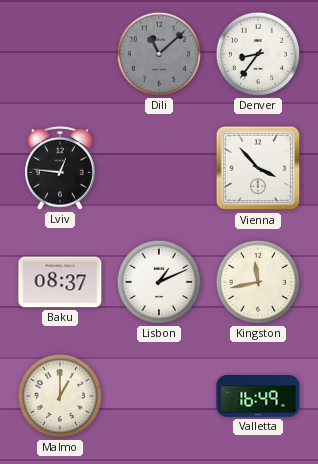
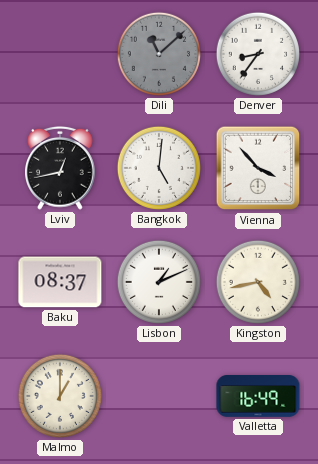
Lviv: 12:46 -> 12:43
Bangkok: none -> 5:01
Kingston: 11:43 -> 4:43
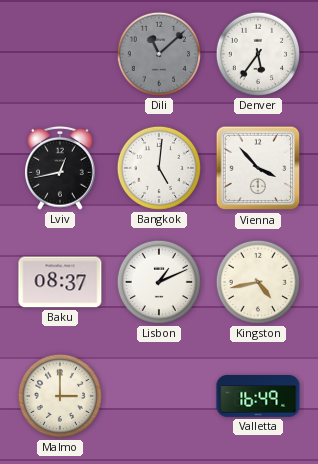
Denver: 8:36 -> 5:36
Malmo: 1:00 -> 3:00
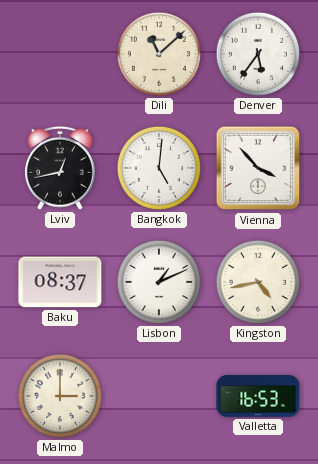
Dili dial: grey -> cream
Valletta: 16:49 -> 16:53
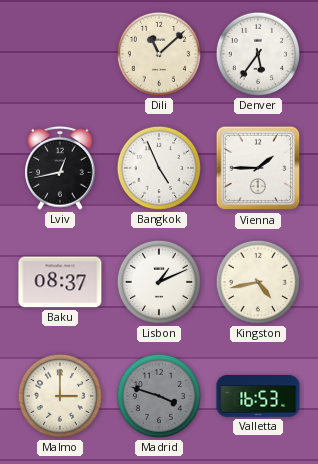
Bangkok: 5:01 -> 4:56
Vienna: 3:53 -> 1:45
Madrid: none -> 3:48
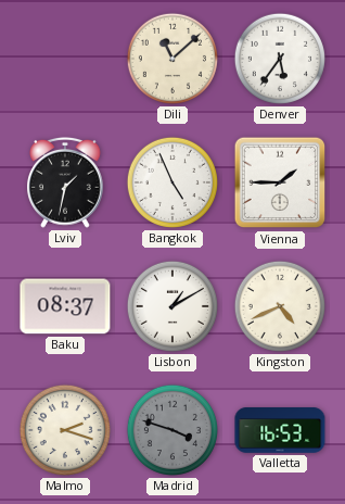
Lviv: 12:43 -> 1:32
Lisbon: 1:11 -> 1:10
Kingston: 4:43 -> 4:41
Malmo: 3:00 -> 2:18
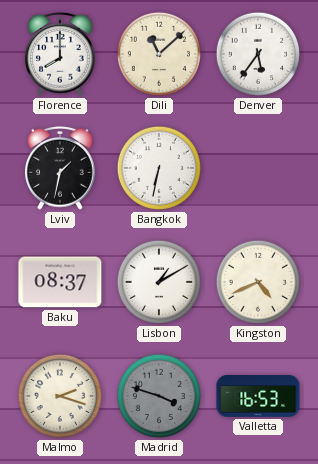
Florence: none -> 8:00
Bangkok: 4:56 -> 6:32
Vienna: 1:45 -> none
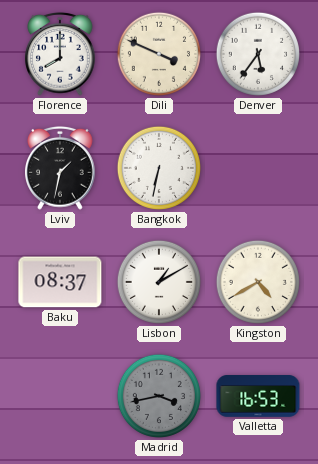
Dili: 11:08 -> 3:49
Kingston: 4:41 -> 4:40
Malmo: 2:18 -> none
Madrid: 3:48 -> 3:43
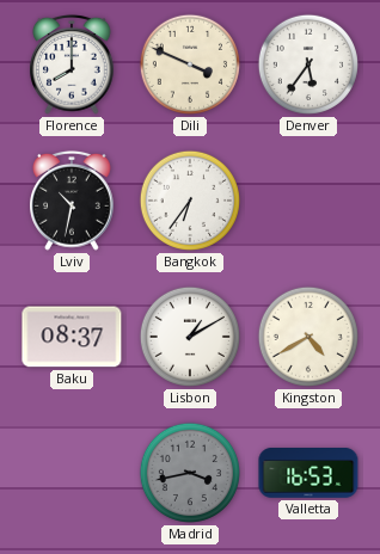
Lviv: 1:32 -> 10:32
Bangkok: 6:32 -> 6:36
